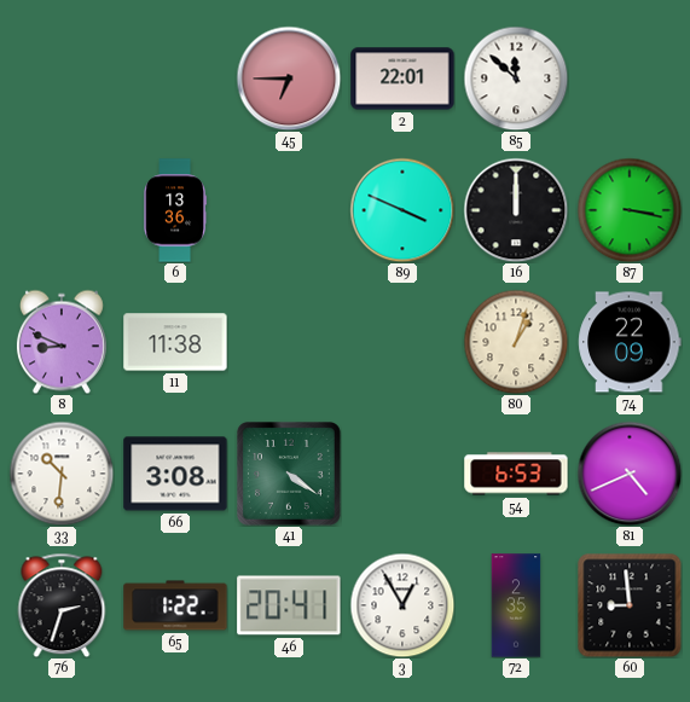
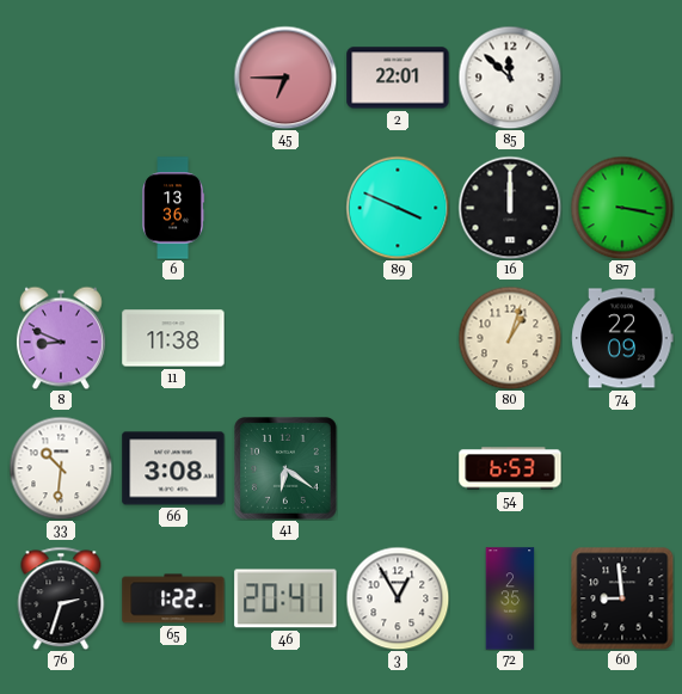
41: 4:21 -> 6:21
81: 4:41 -> none
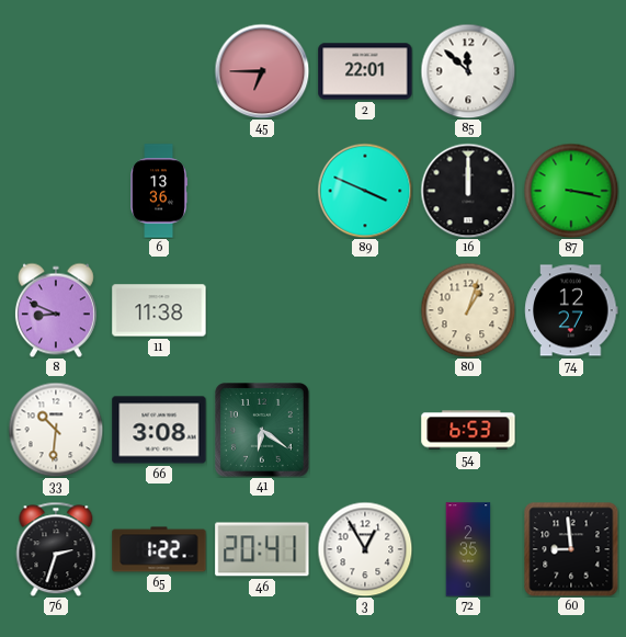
74: 22:09 -> 12:27
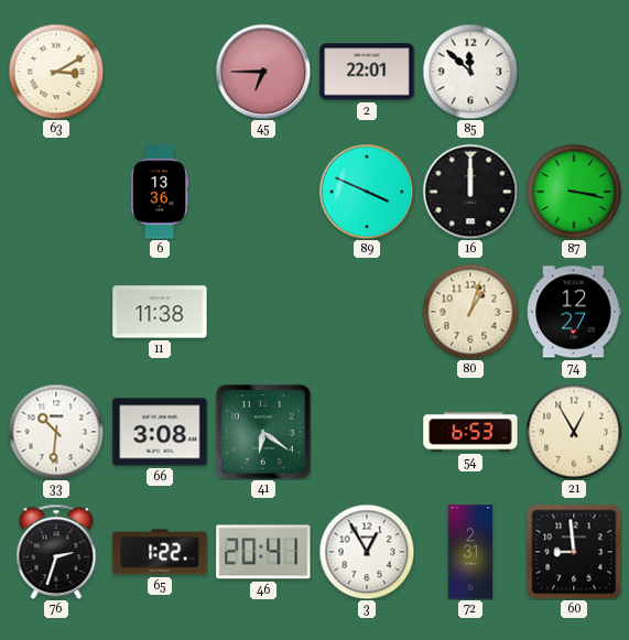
63: none -> 3:10
8: 8:49 -> none
21: none -> 12:55
72: 2:35 -> 2:31
